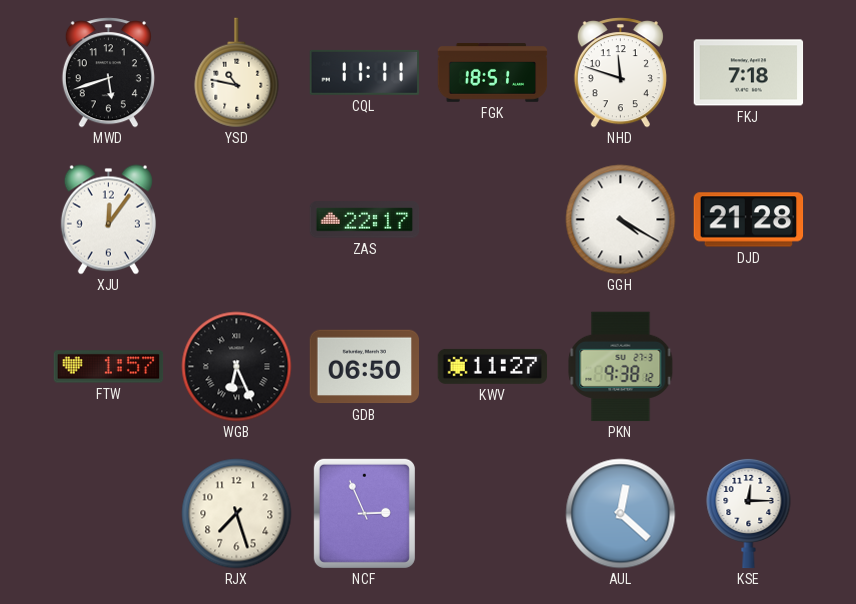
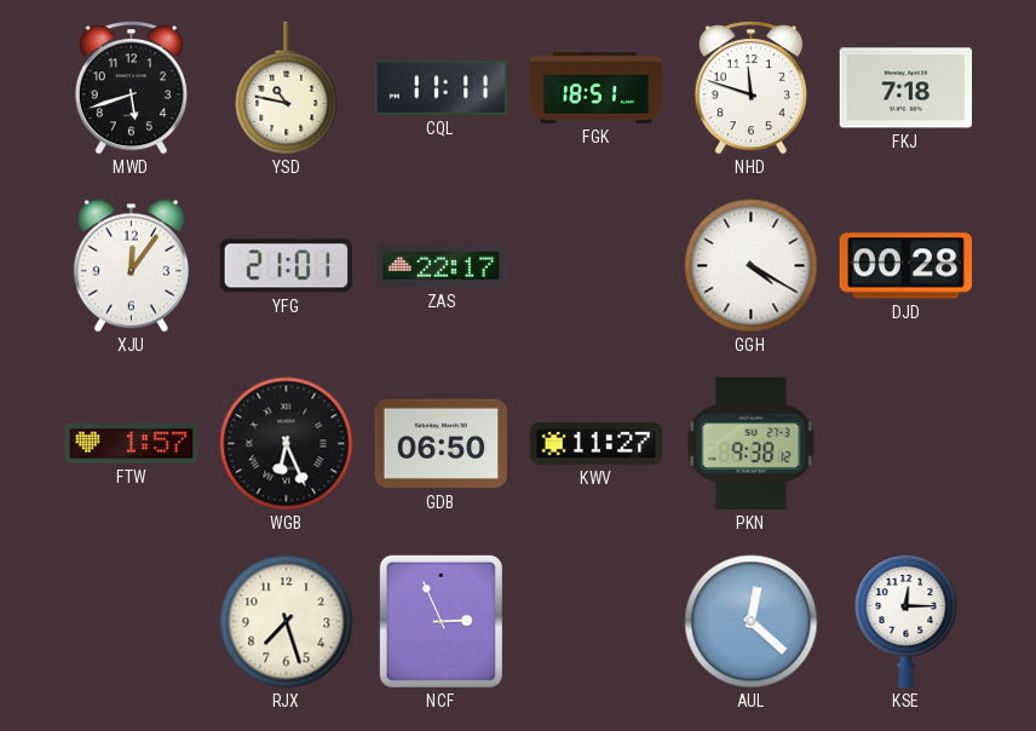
YFG: none -> 21:01
DJD: 21:28 -> 00:28
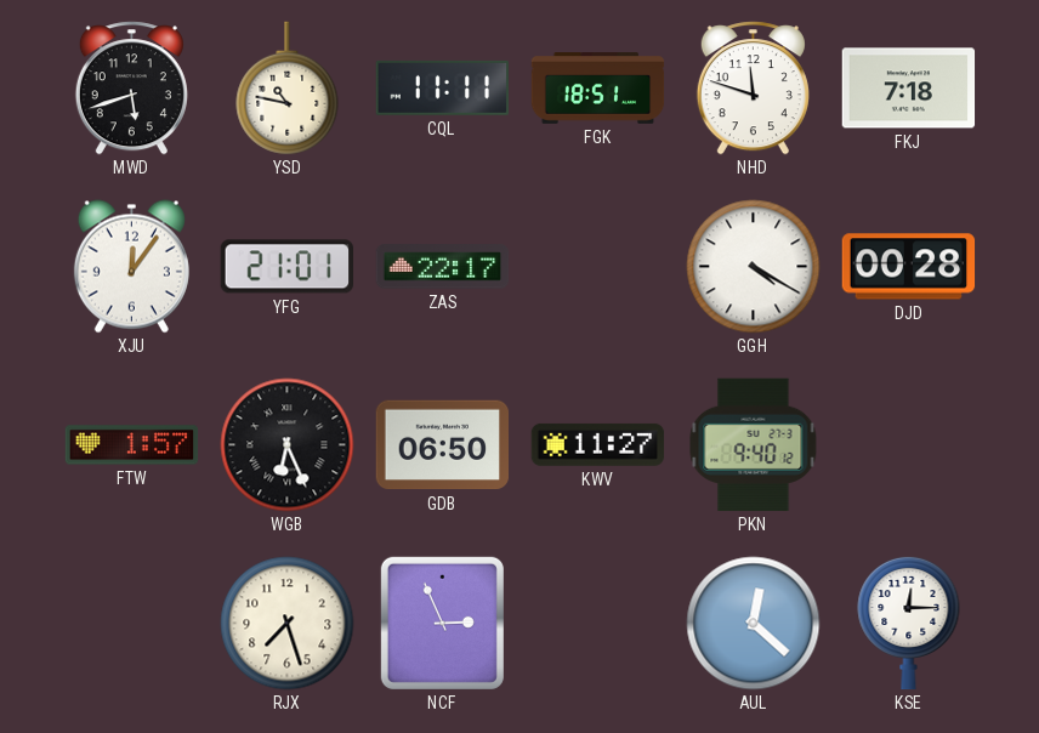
PKN: 9:38 -> 9:40
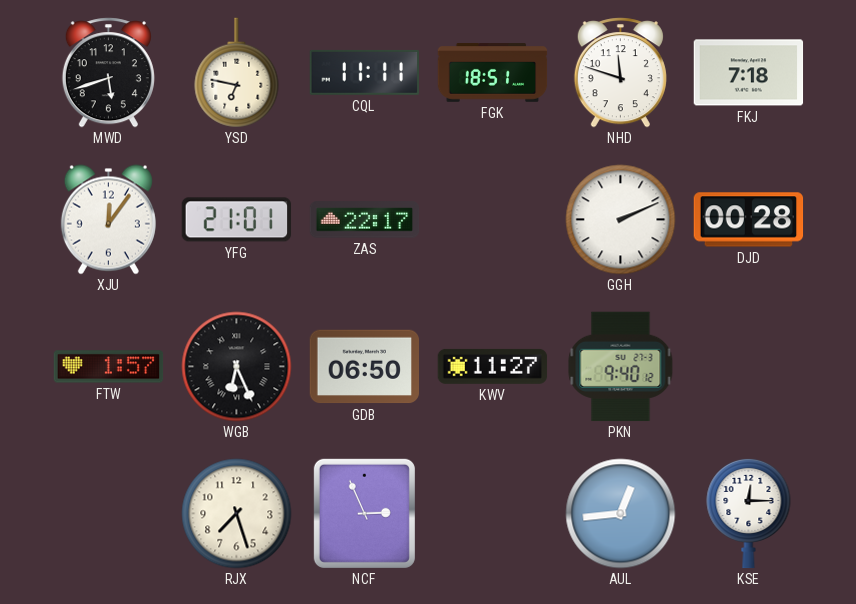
YSD: 10:47 -> 6:47
GGH: 4:20 -> 2:11
AUL: 12:22 -> 12:44
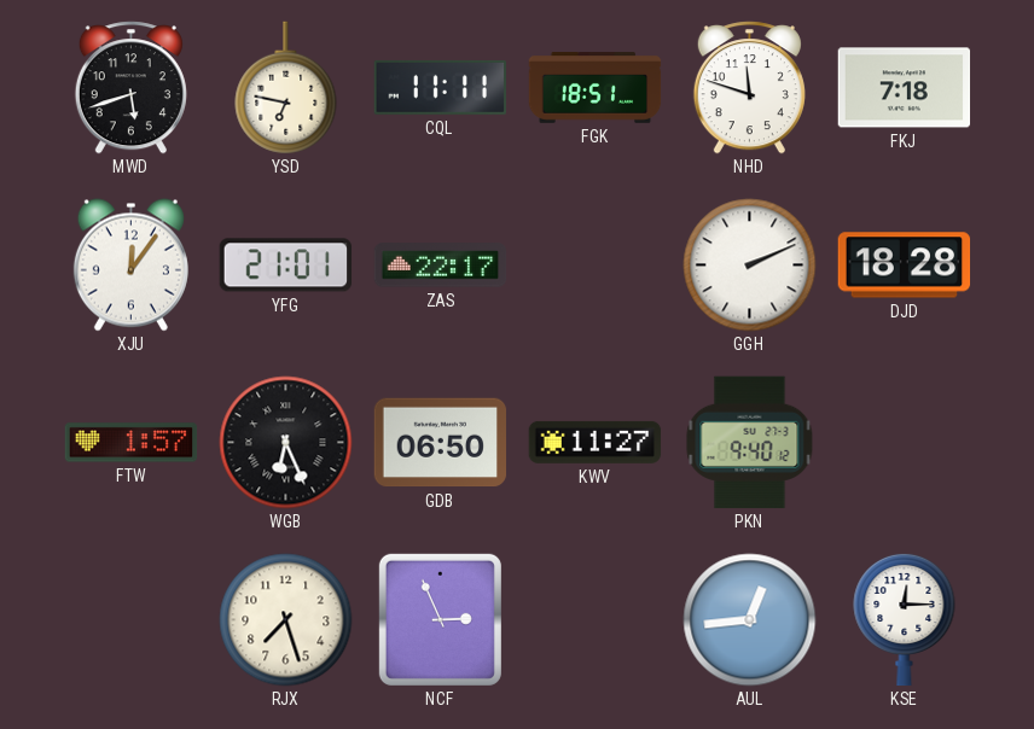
DJD: 00:28 -> 18:28
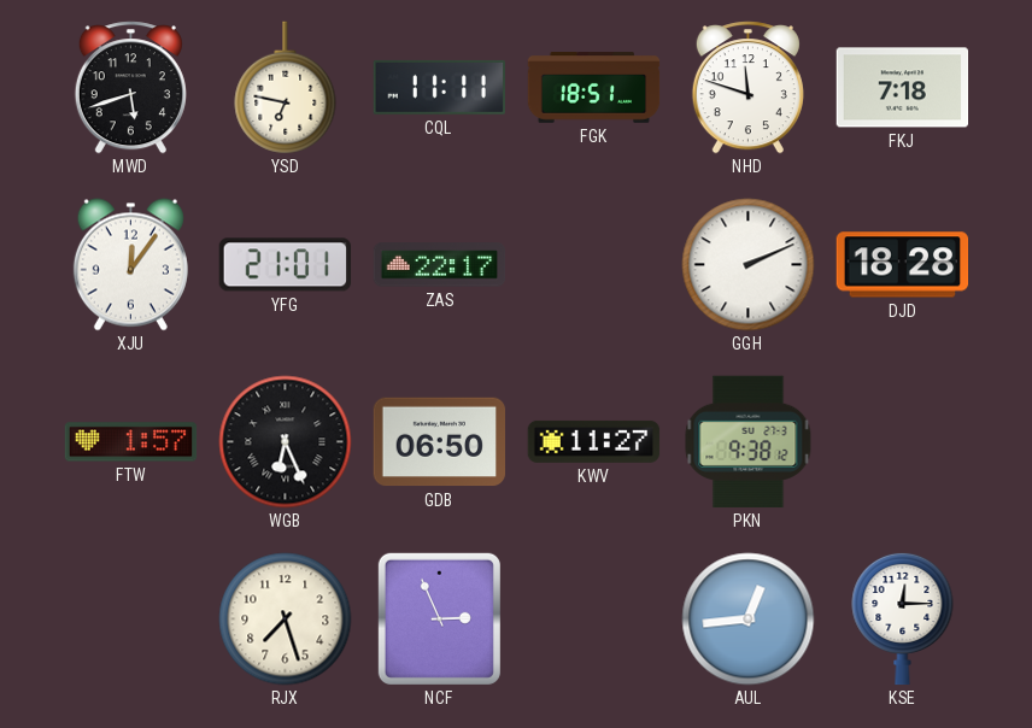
PKN: 9:40 -> 9:38
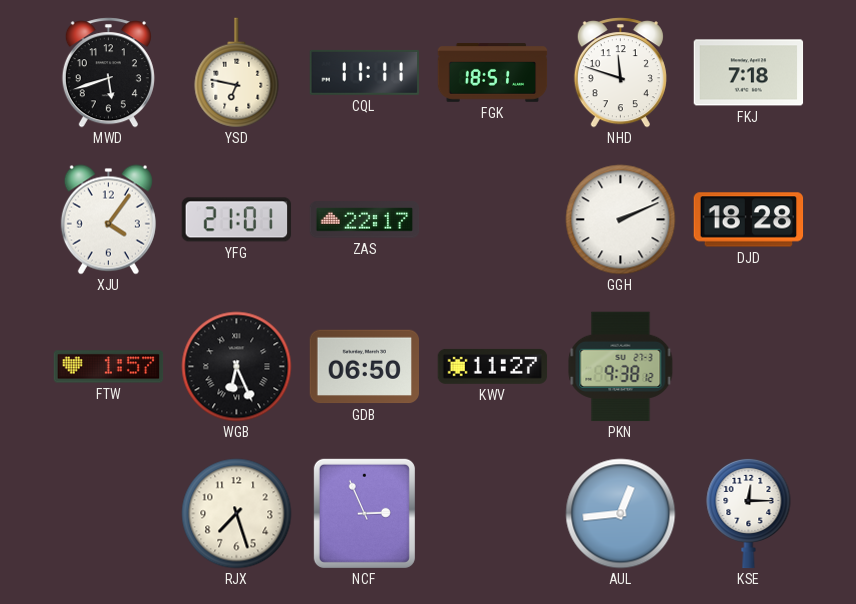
XJU: 12:06 -> 4:06
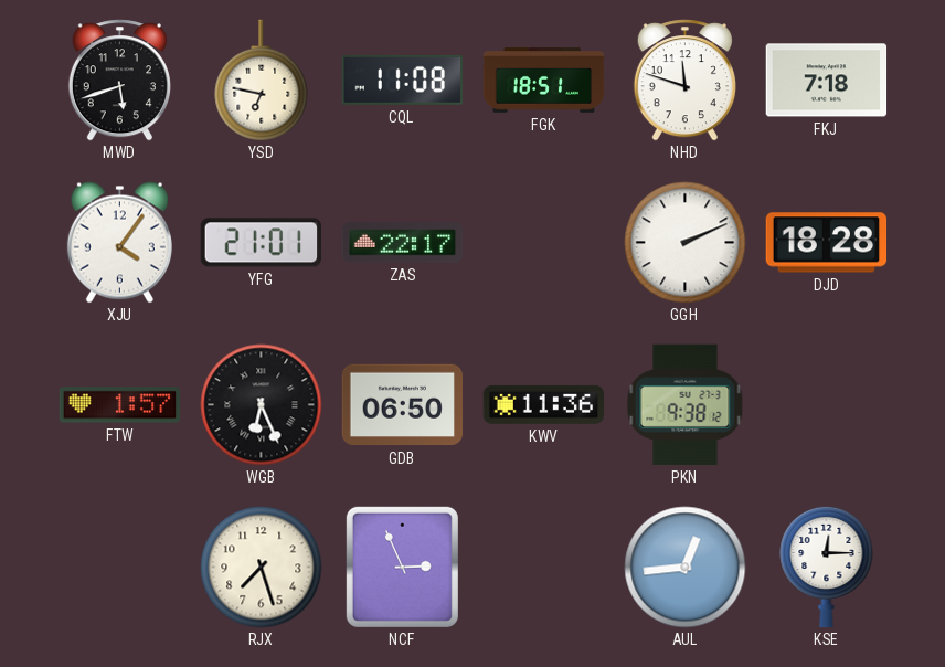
CQL: 11:11 -> 11:08
KWV: 11:27 -> 11:36
